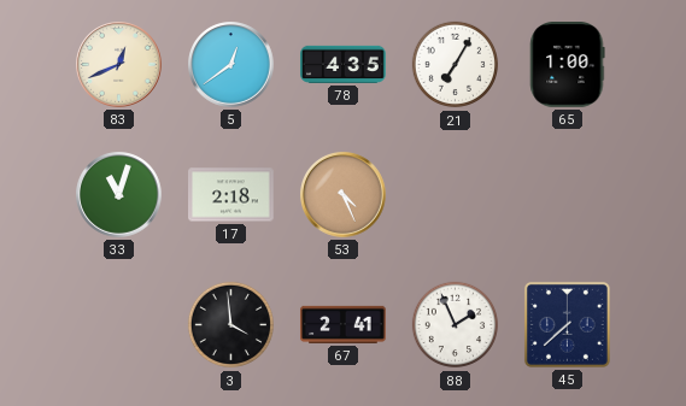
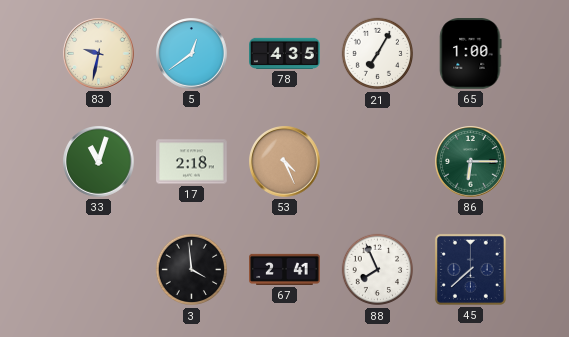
83: 12:41 -> 9:32
86: none -> 6:15
88: 1:56 -> 7:56
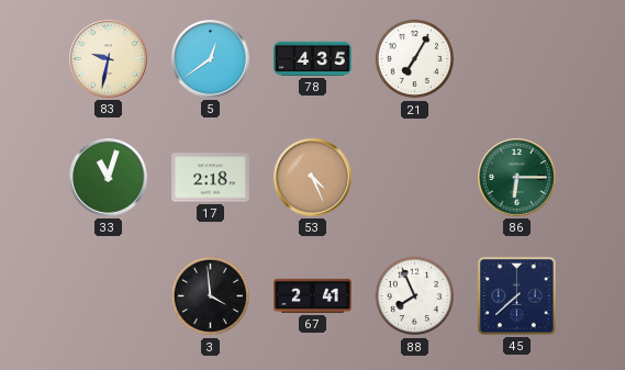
65: 1:00 -> none
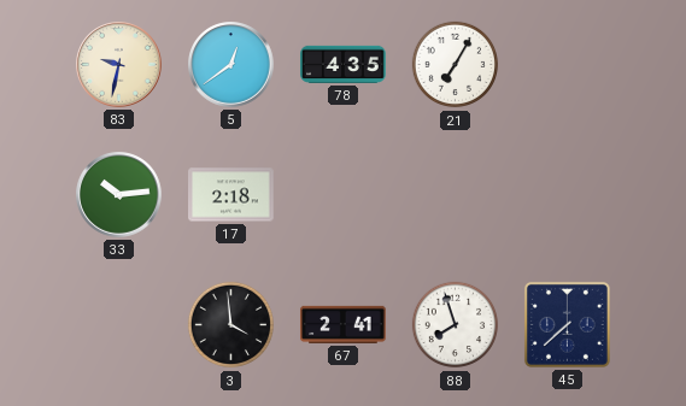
33: 11:03 -> 10:14
53: 4:26 -> none
86: 6:15 -> none
88: 7:56 -> 7:57
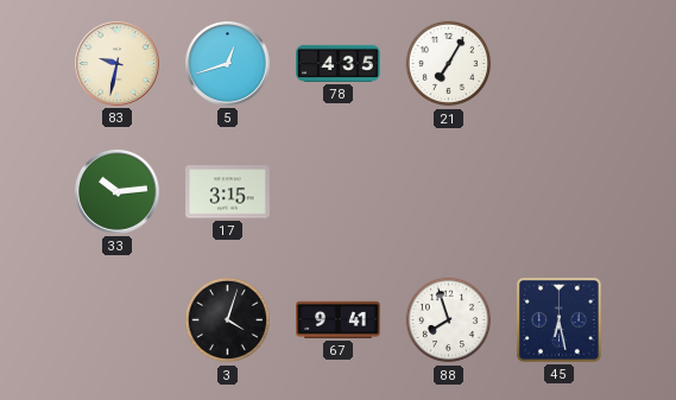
5: 12:39 -> 12:42
17: 2:18 -> 3:15
3: 3:59 -> 4:03
67: 2:41 -> 9:41
45: 7:38 -> 6:28
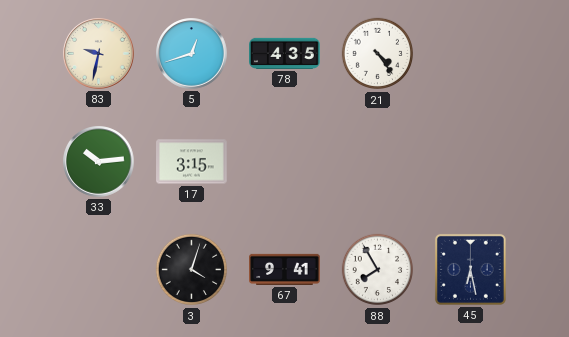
21: 7:05 -> 4:24
88: 7:57 -> 7:55
